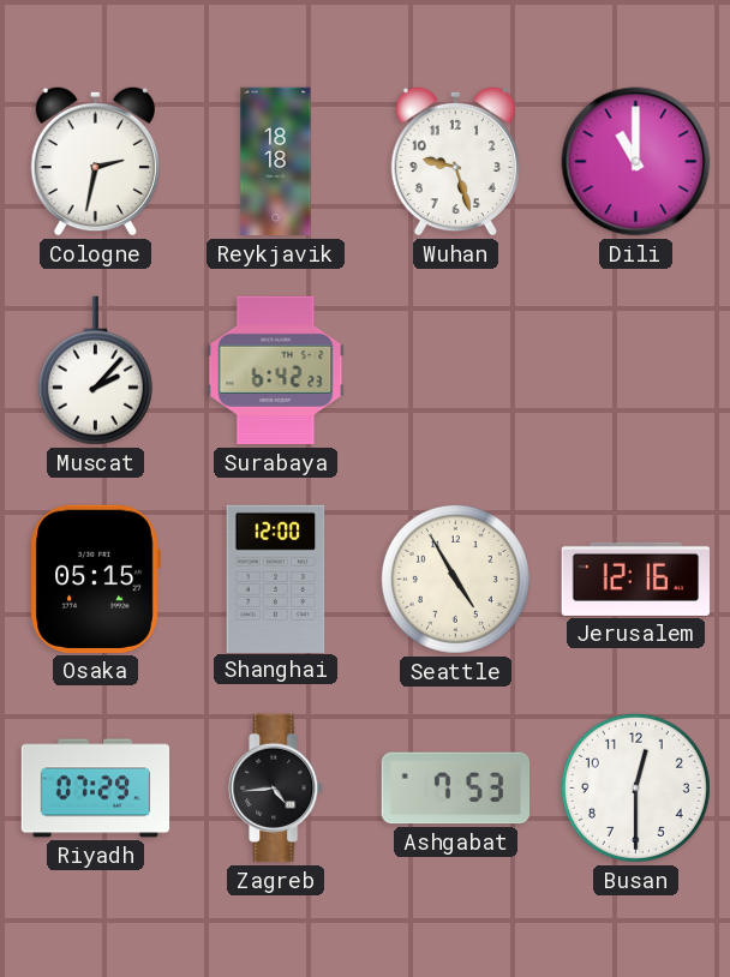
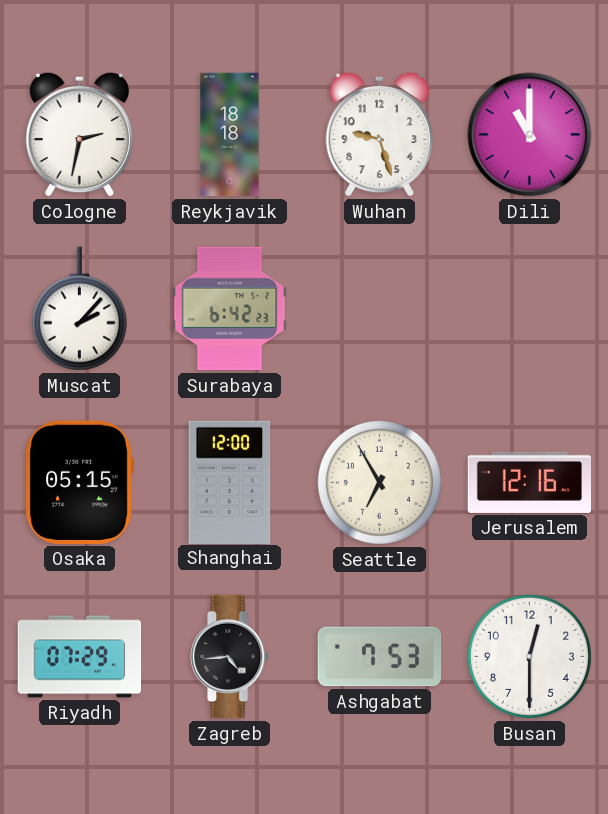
Seattle: 4:55 -> 6:55
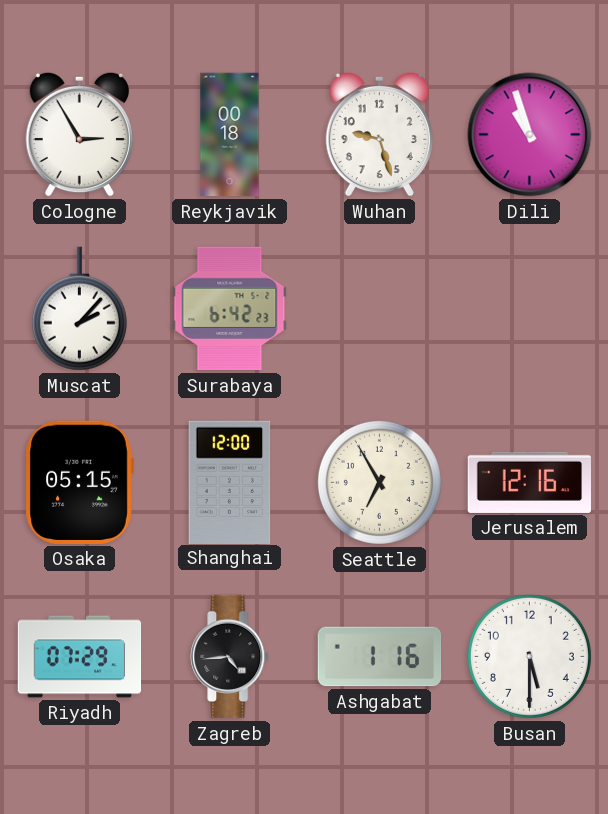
Cologne: 2:32 -> 2:55
Reykjavik: 18:18 -> 00:18
Dili: 11:00 -> 10:57
Ashgabat: 7:53 -> 1:16
Busan: 12:30 -> 5:30
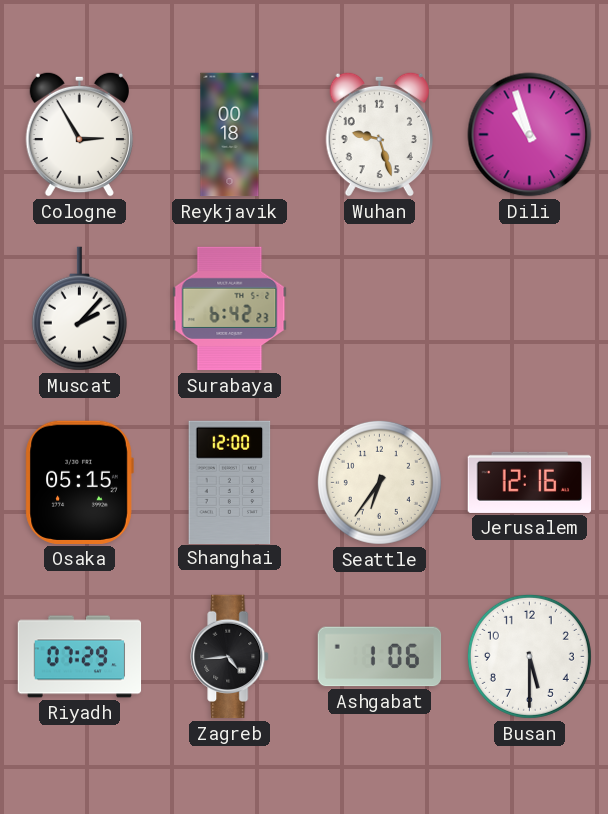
Seattle: 6:55 -> 6:36
Ashgabat: 1:16 -> 1:06
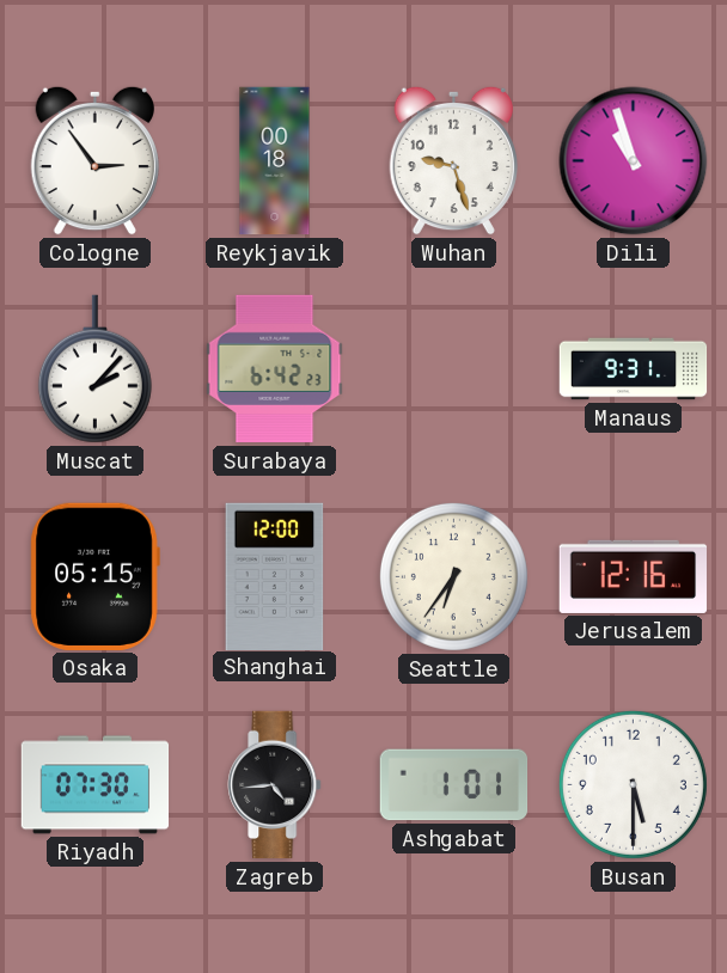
Cologne: 2:55 -> 2:54
Manaus: none -> 9:31
Riyadh: 07:29 -> 07:30
Ashgabat: 1:06 -> 1:01
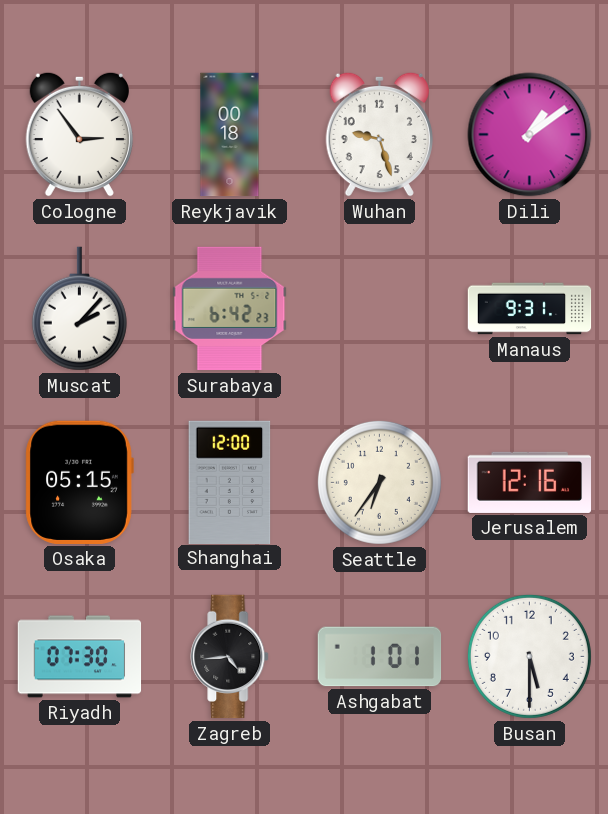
Dili: 10:57 -> 1:09
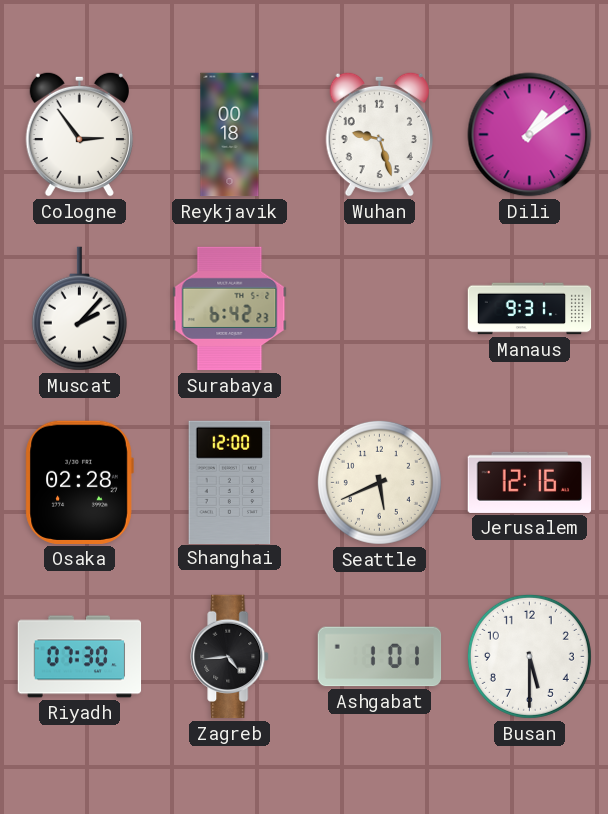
Osaka: 05:15 -> 02:28
Seattle: 6:36 -> 5:41
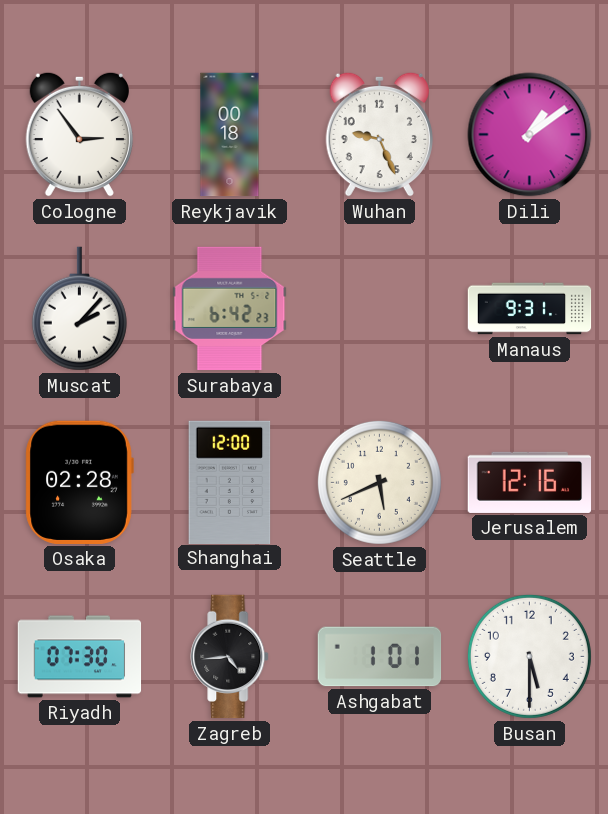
Wuhan: 9:27 -> 9:26
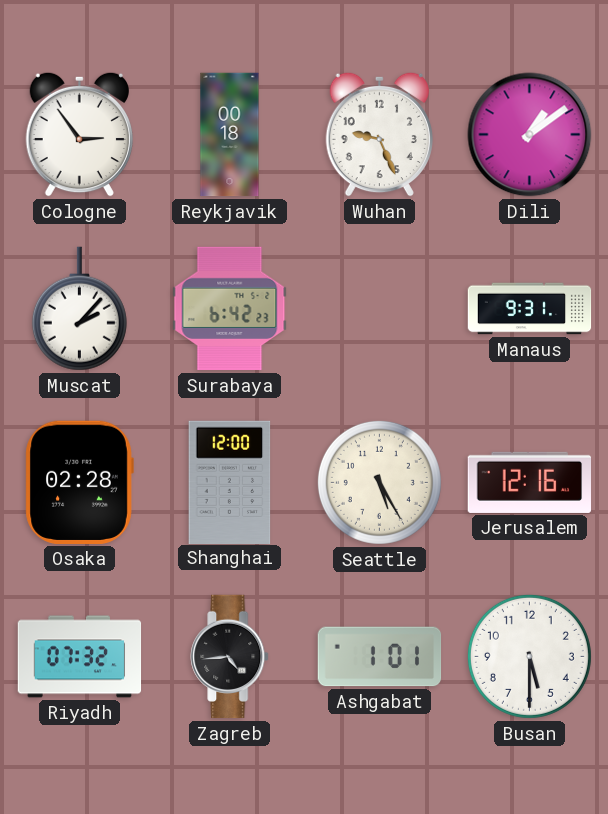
Seattle: 5:41 -> 5:25
Riyadh: 07:30 -> 07:32
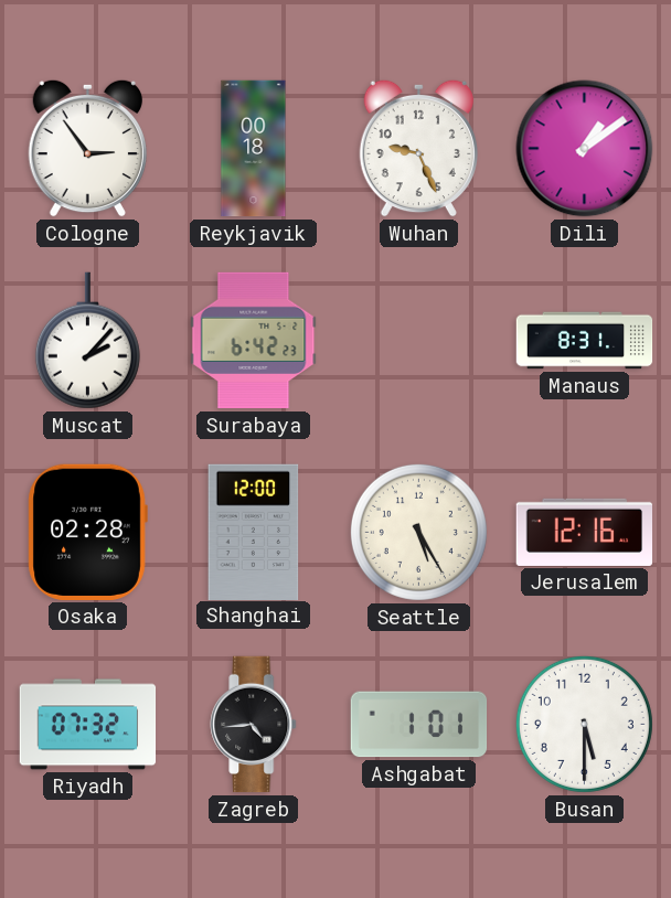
Manaus: 9:31 -> 8:31
